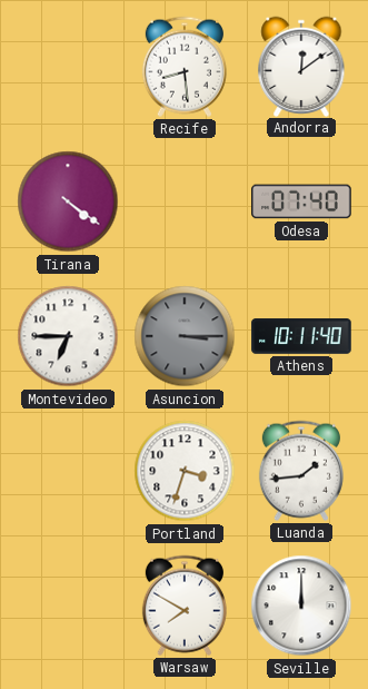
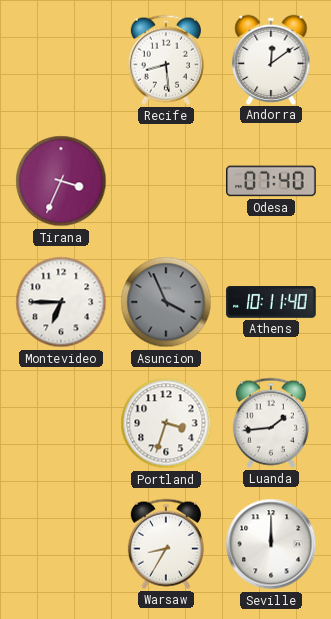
Tirana: 4:21 -> 3:34
Asuncion: 3:15 -> 3:56
Warsaw: 7:50 -> 8:35
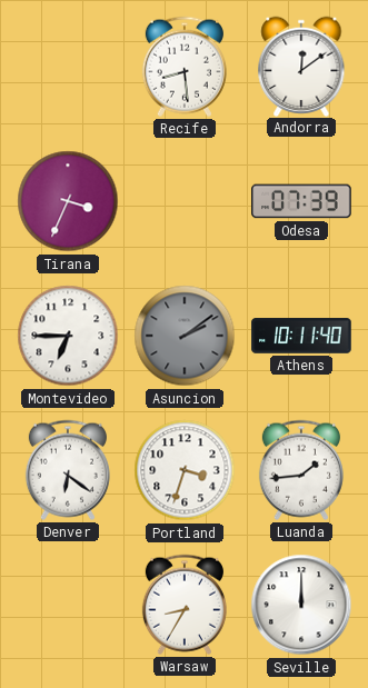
Odesa: 07:40 -> 07:39
Asuncion: 3:56 -> 2:09
Denver: none -> 6:21
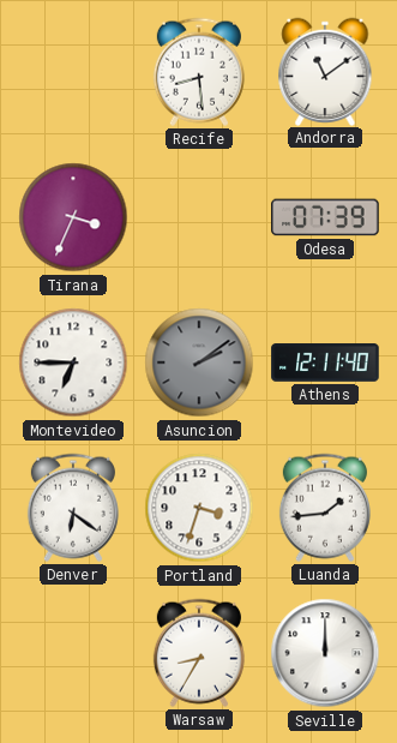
Andorra: 12:09 -> 11:09
Athens: 10:11 -> 12:11
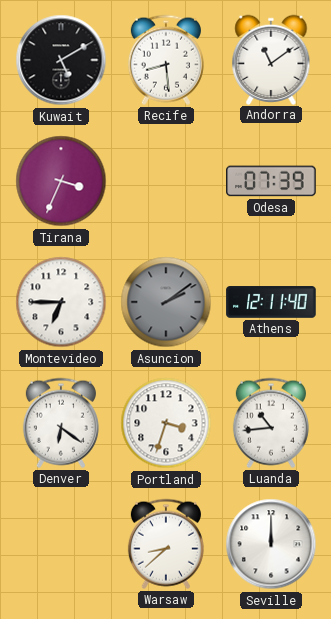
Kuwait: none -> 5:10
Luanda: 1:44 -> 10:44
Warsaw: 8:35 -> 8:38
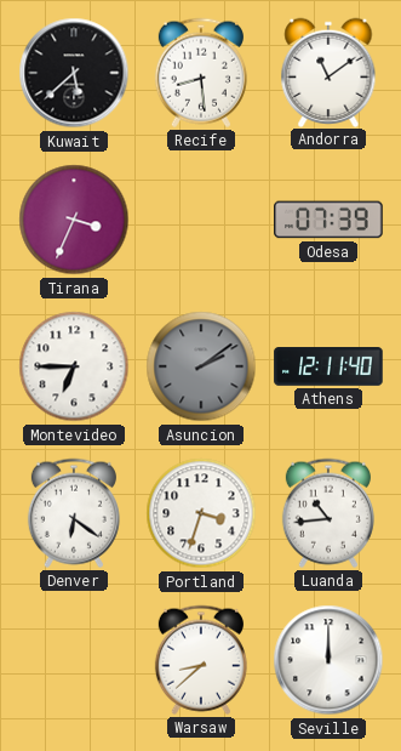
Kuwait: 5:10 -> 5:38
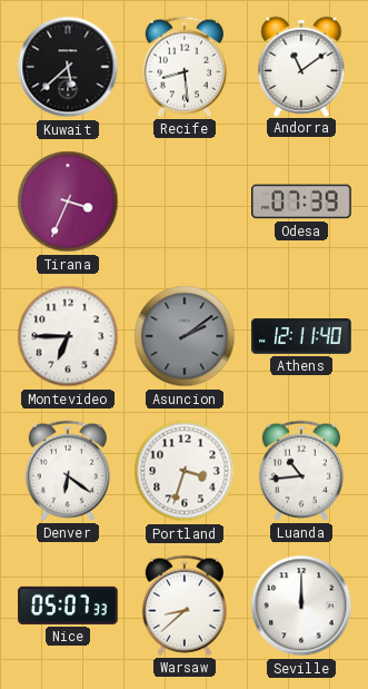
Nice: none -> 05:07
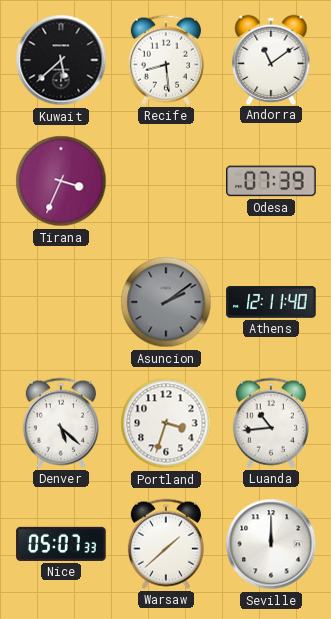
Montevideo: 6:45 -> none
Denver: 6:21 -> 5:22
Warsaw: 8:38 -> 1:38
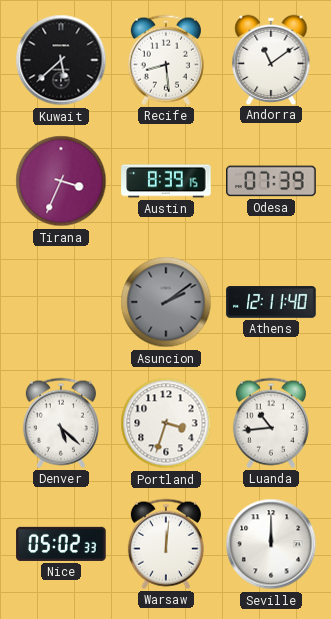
Austin: none -> 8:39
Nice: 05:07 -> 05:02
Warsaw: 1:38 -> 12:01
